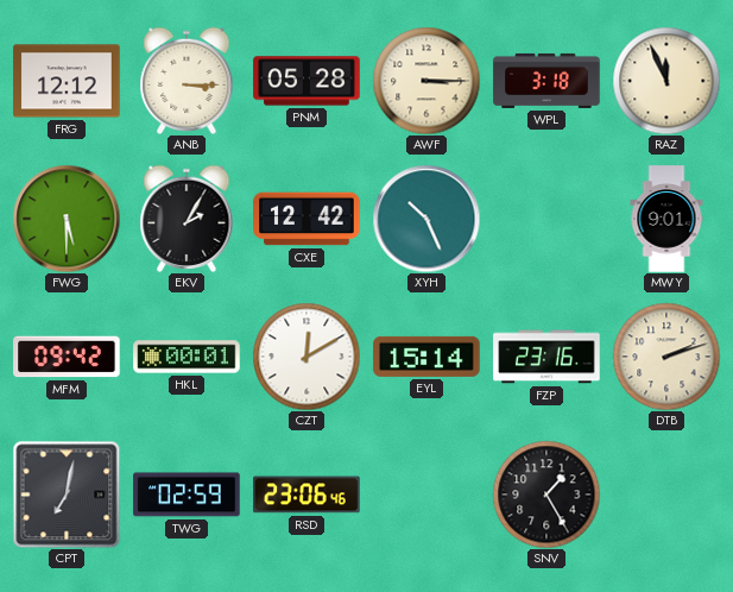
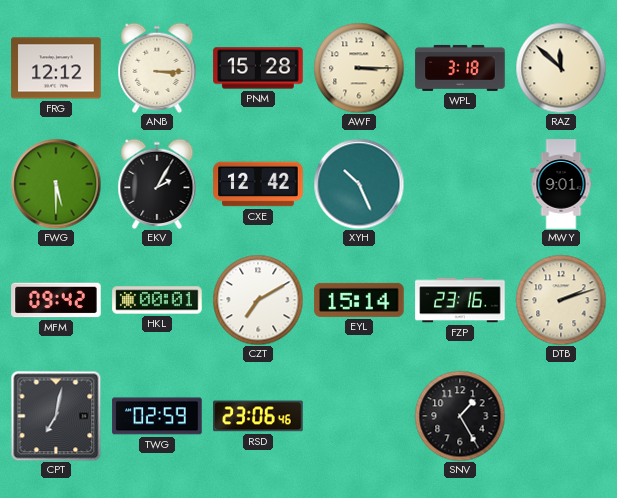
PNM: 05:28 -> 15:28
RAZ: 11:56 -> 11:52
CZT: 12:10 -> 7:10
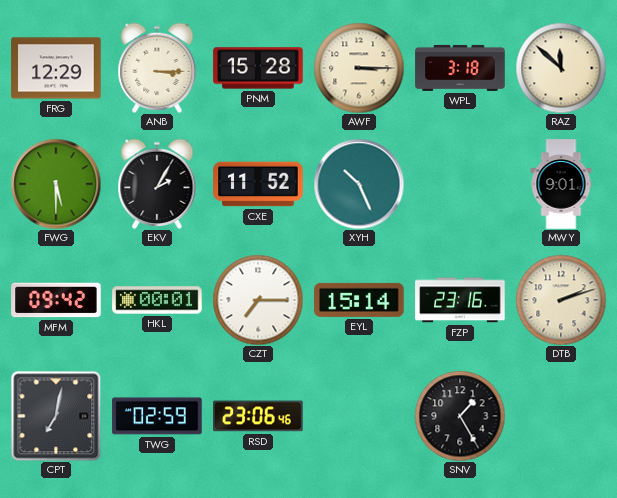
FRG: 12:12 -> 12:29
CXE: 12:42 -> 11:52
CZT: 7:10 -> 7:15
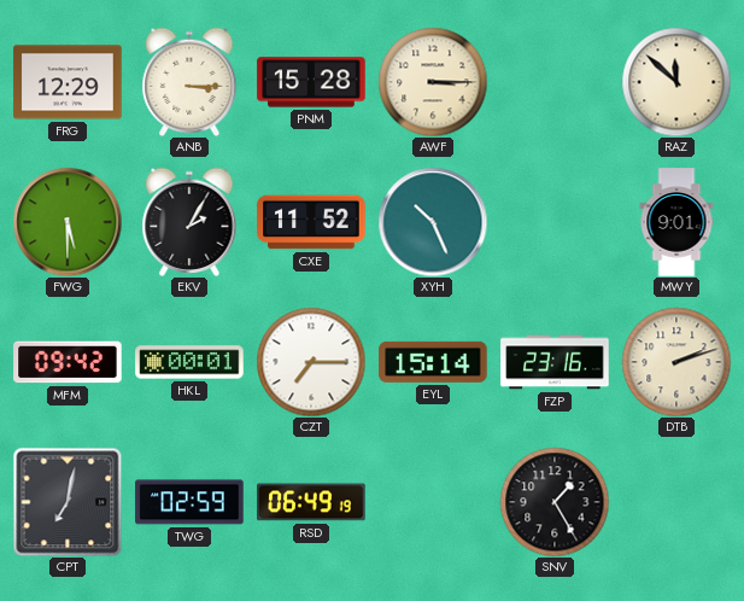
WPL: 3:18 -> none
RSD: 23:06 -> 06:49
